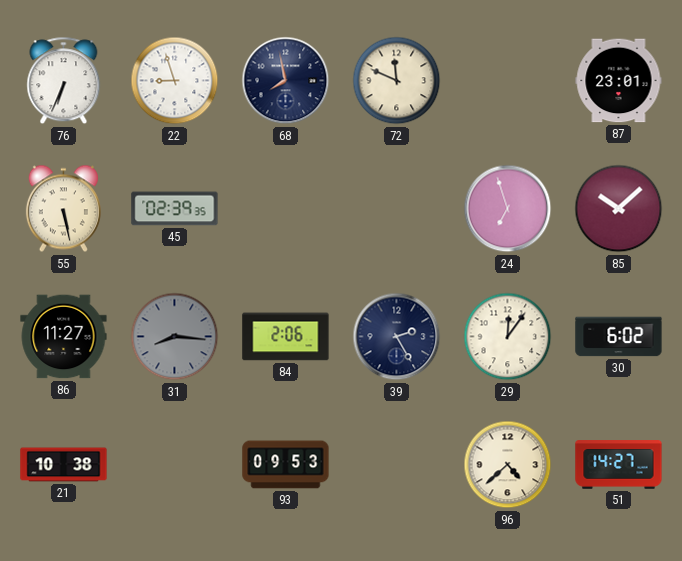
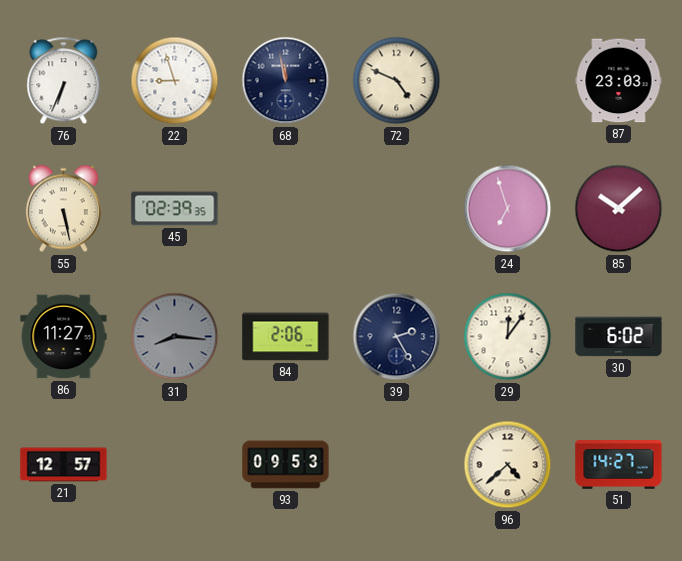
68: 7:58 -> 11:58
72: 11:49 -> 4:49
87: 23:01 -> 23:03
21: 10:38 -> 12:57
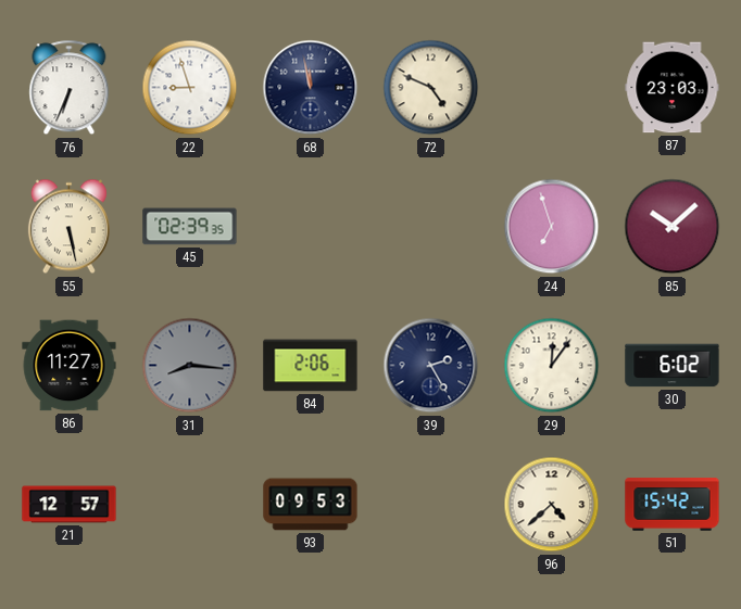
51: 14:27 -> 15:42
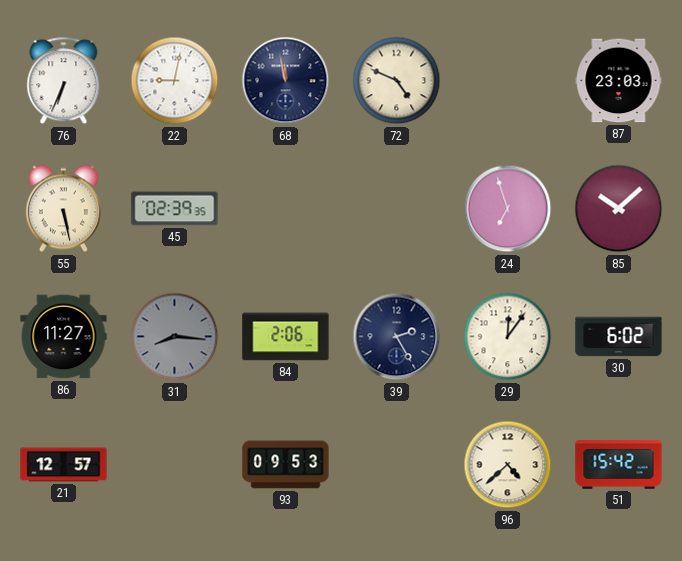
22: 8:57 -> 9:02
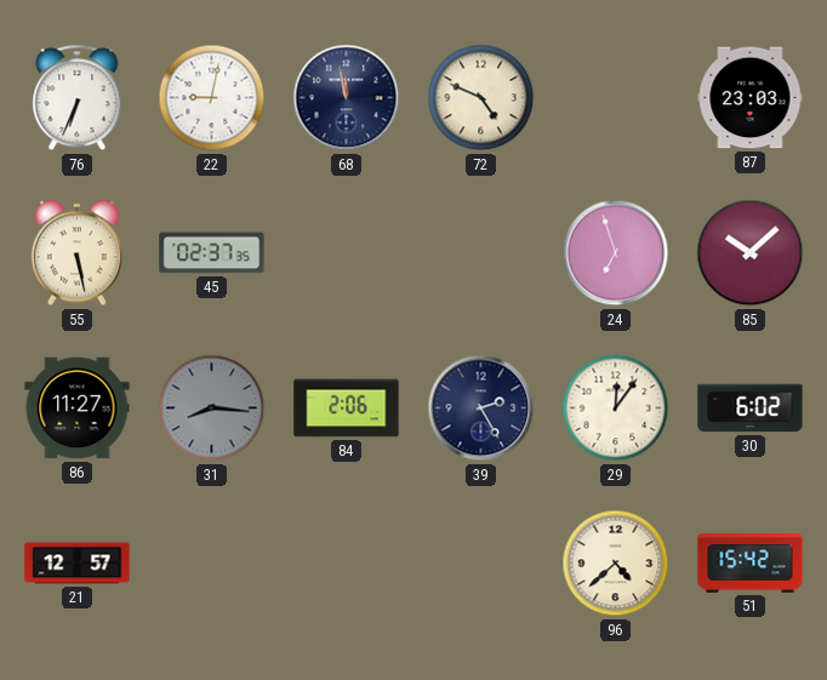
45: 02:39 -> 02:37
93: 09:53 -> none
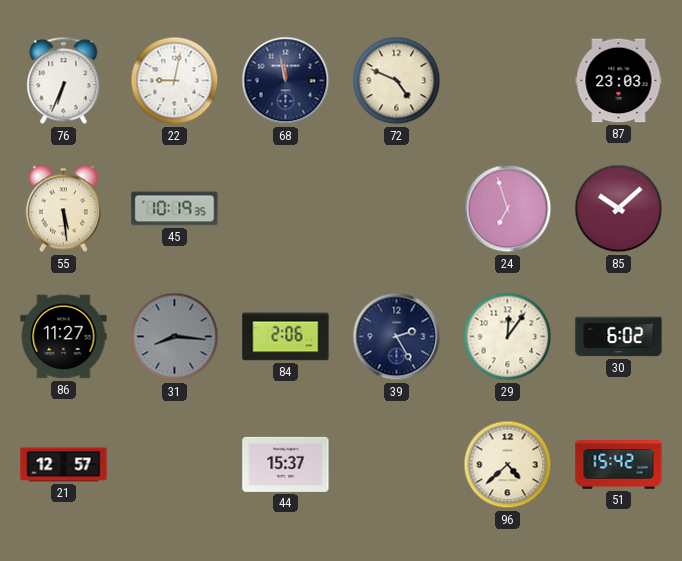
55: 5:28 -> 5:29
45: 02:37 -> 10:19
44: none -> 15:37
